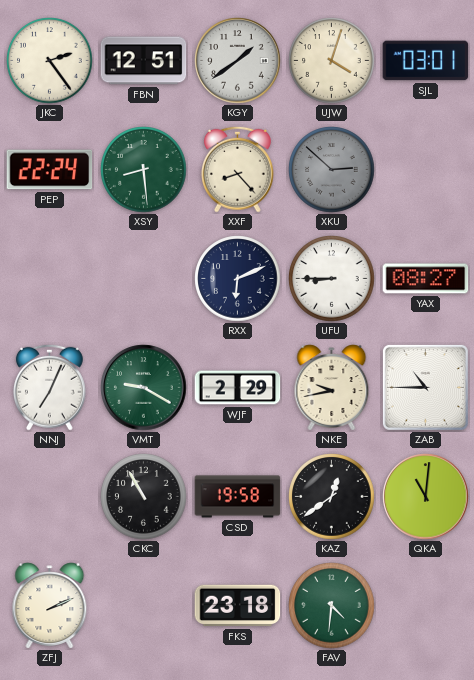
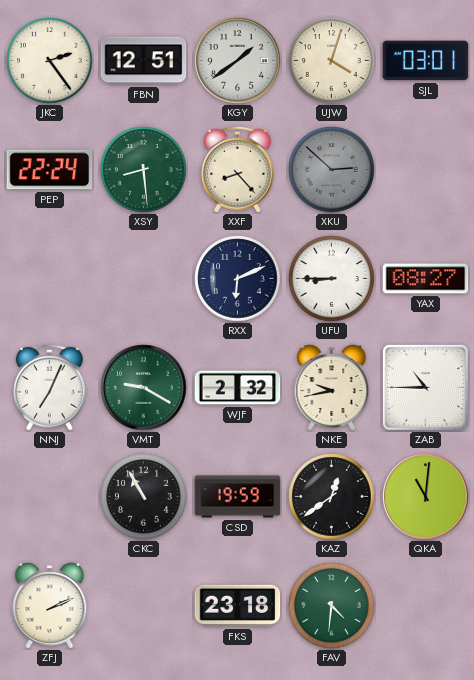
WJF: 2:29 -> 2:32
CSD: 19:58 -> 19:59
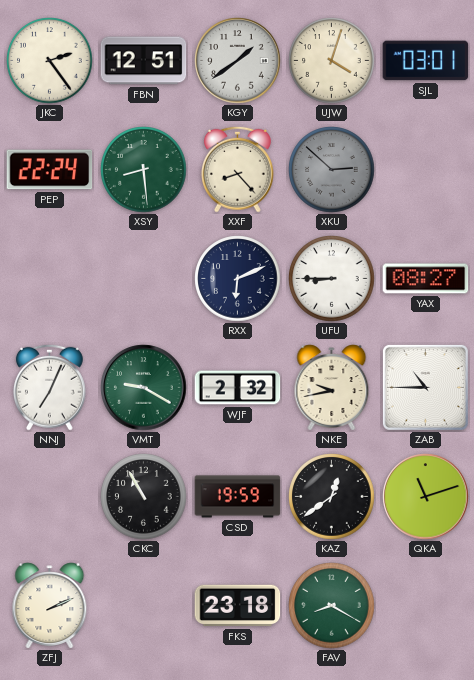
QKA: 11:01 -> 11:12
FAV: 4:31 -> 8:20
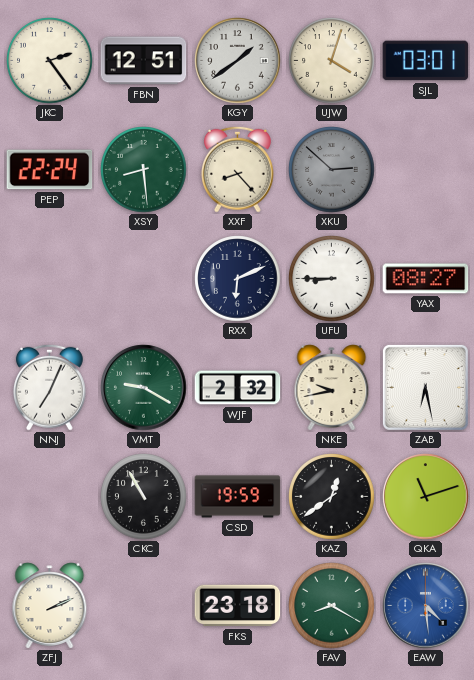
ZAB: 10:45 -> 6:28
EAW: none -> 4:29
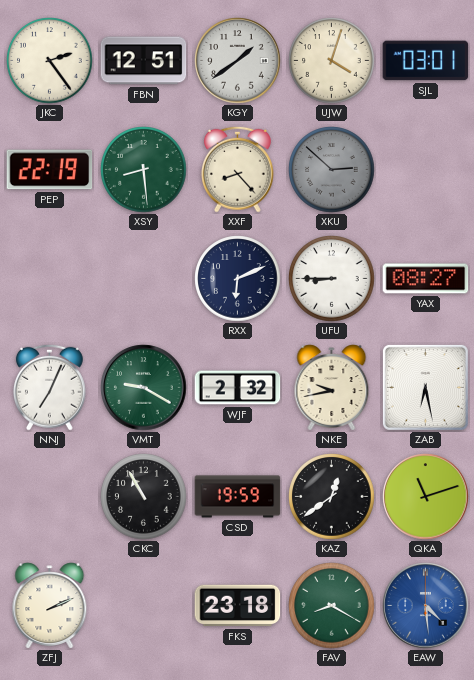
PEP: 22:24 -> 22:19
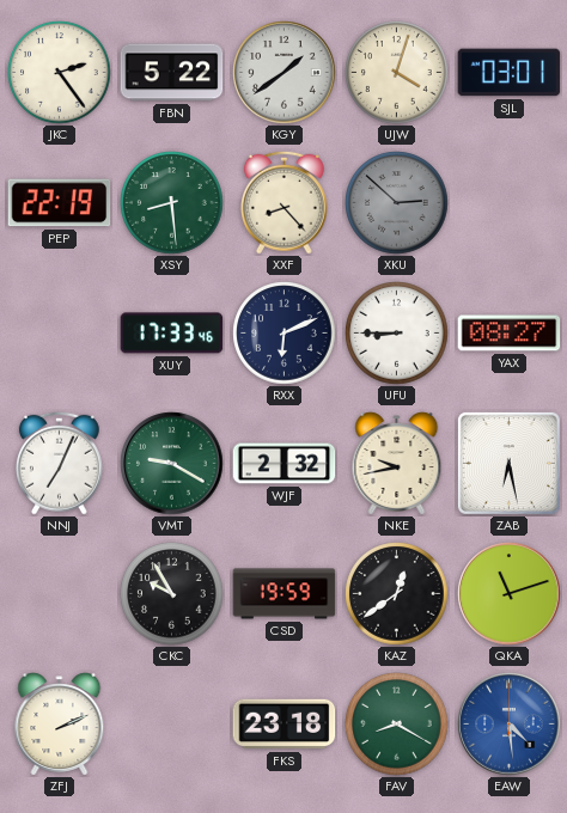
FBN: 12:51 -> 5:22
XUY: none -> 17:33
CKC: 10:55 -> 9:55
